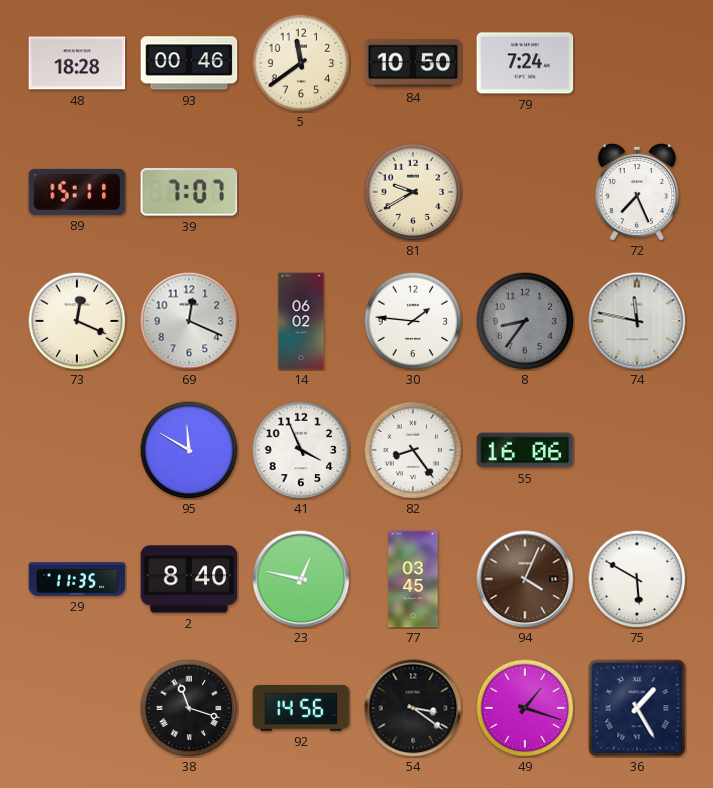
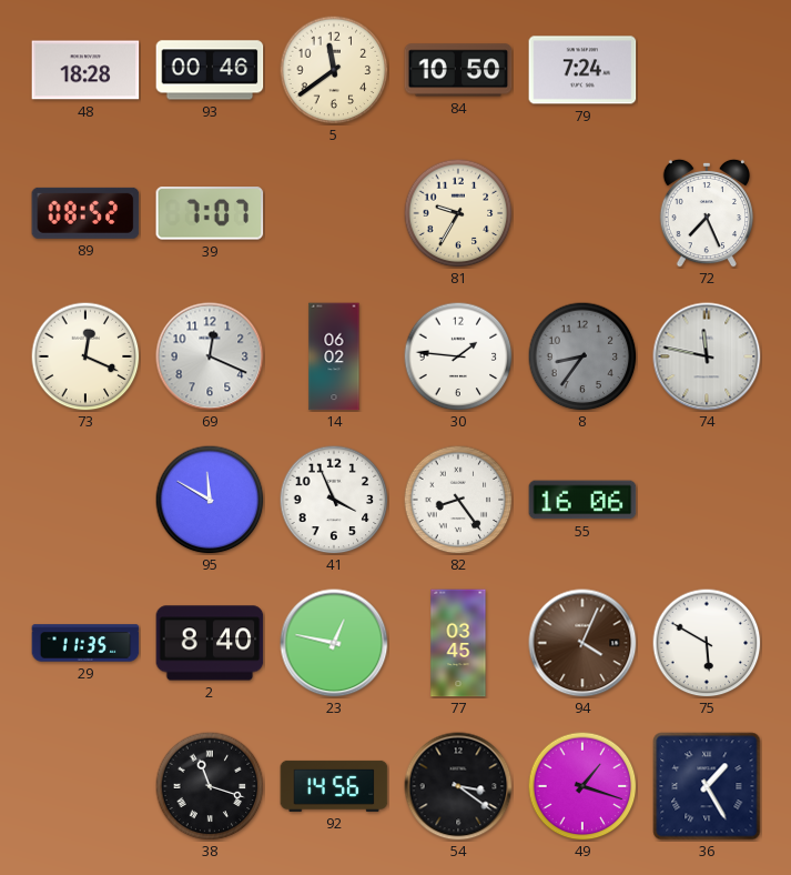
89: 15:11 -> 08:52
81: 9:40 -> 9:35
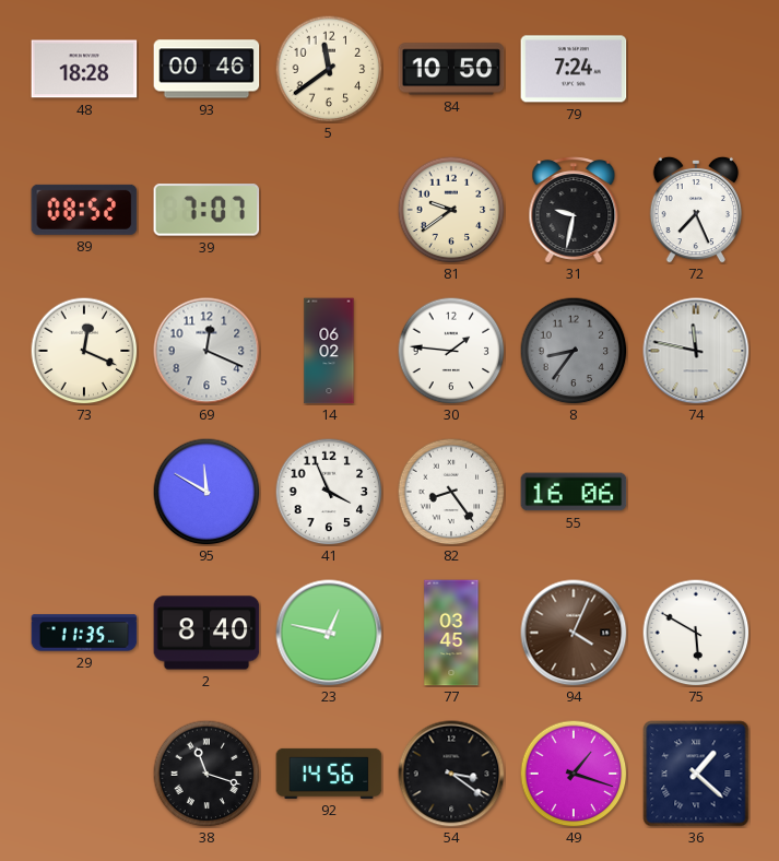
81: 9:35 -> 9:39
31: none -> 9:32
36: 1:25 -> 1:22
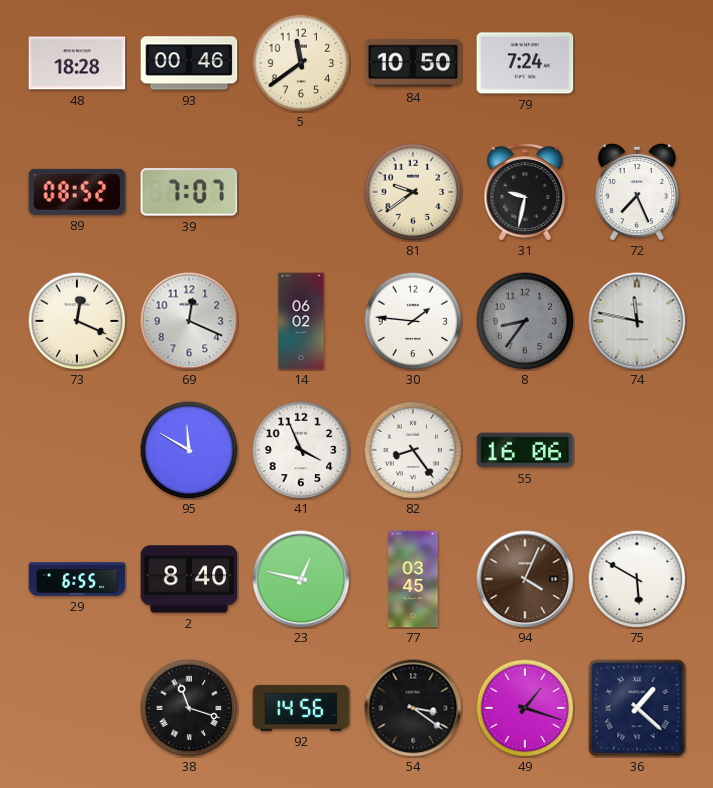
29: 11:35 -> 6:55
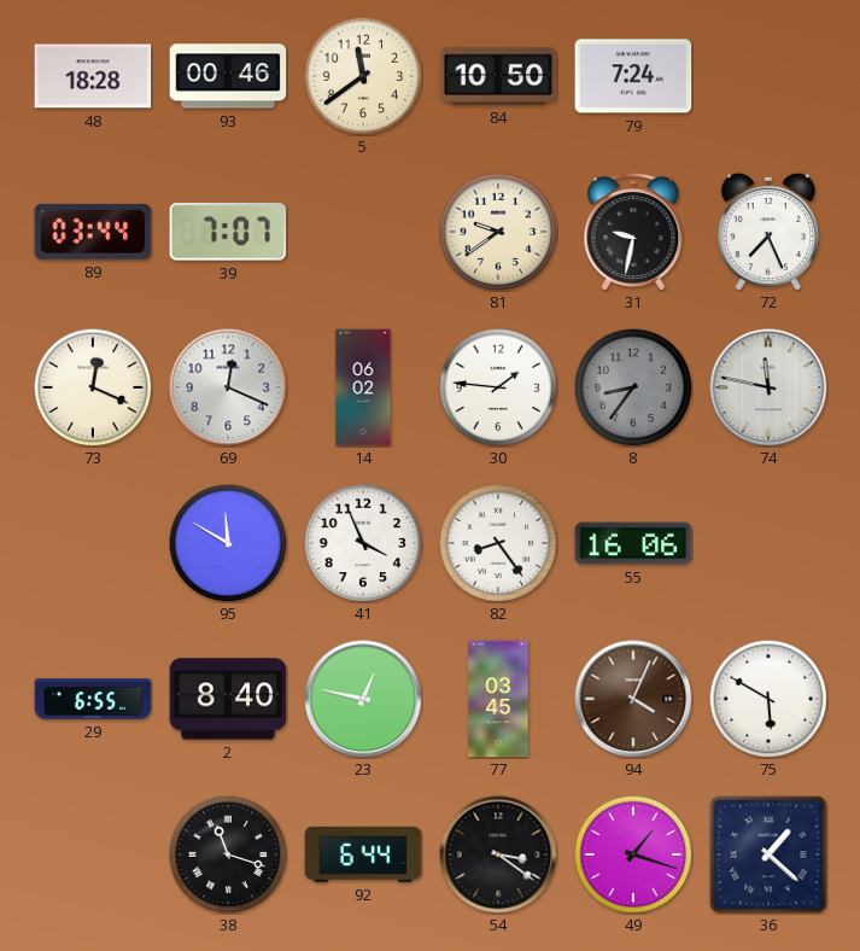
89: 08:52 -> 03:44
92: 14:56 -> 6:44
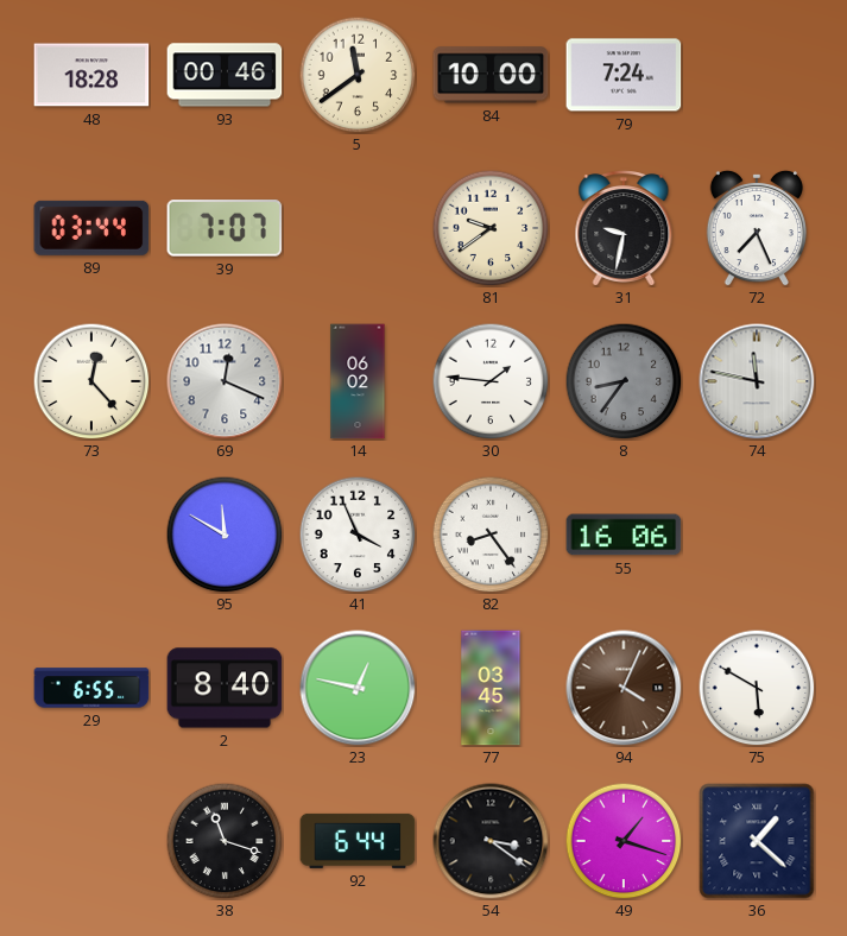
84: 10:50 -> 10:00
73: 12:19 -> 12:23
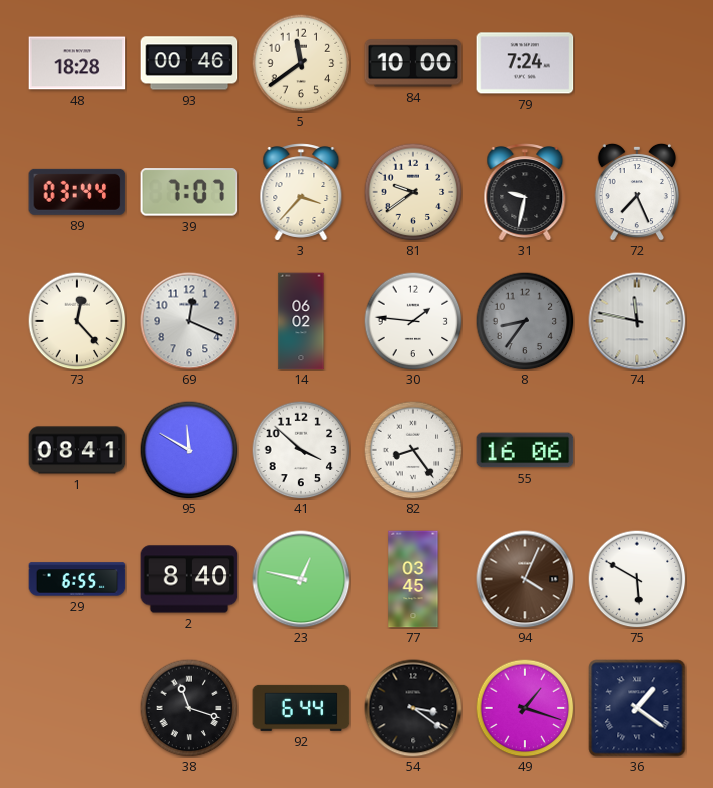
3: none -> 3:37
1: none -> 08:41
41: 3:56 -> 3:52
36: 1:22 -> 1:21
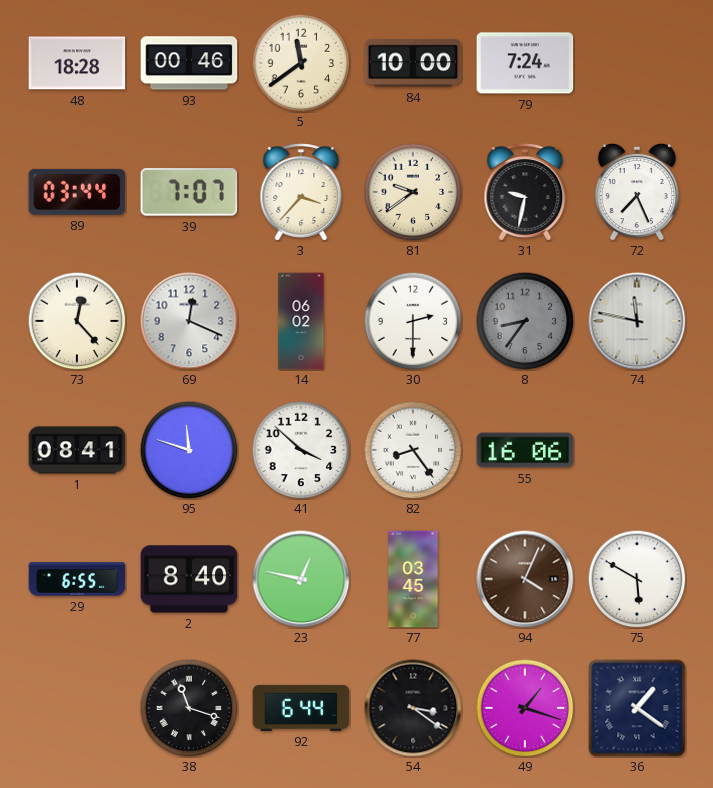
30: 1:46 -> 2:30
95: 11:50 -> 11:48
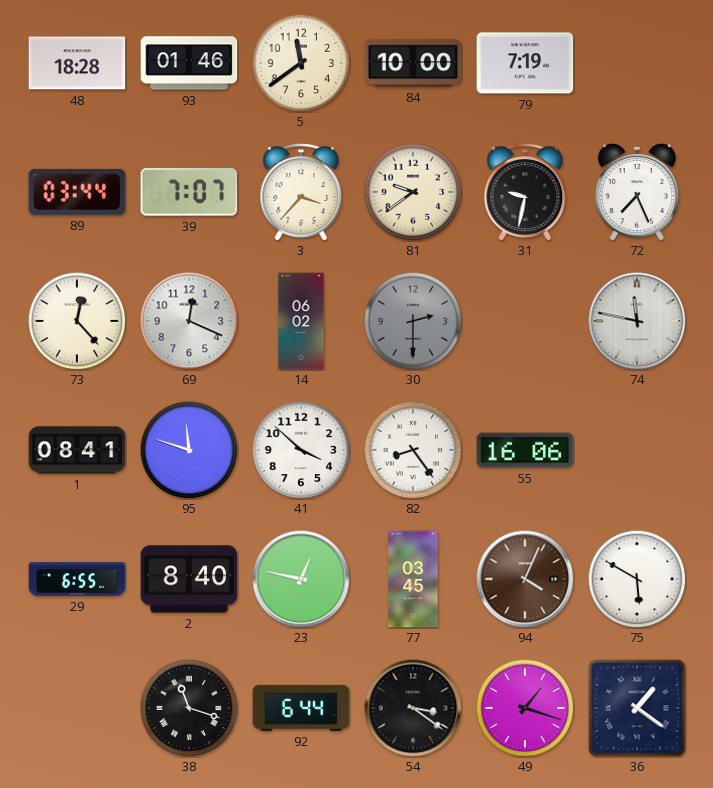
93: 00:46 -> 01:46
79: 7:24 -> 7:19
30 dial: white -> grey
8: 8:36 -> none
